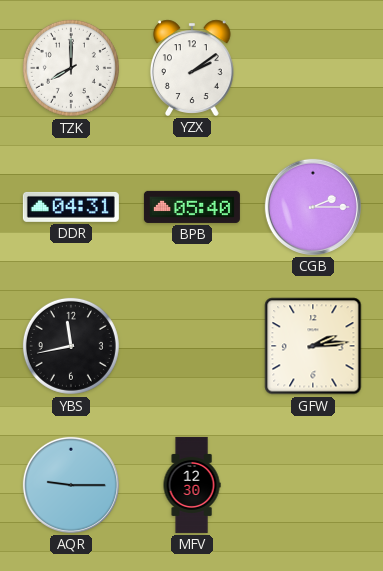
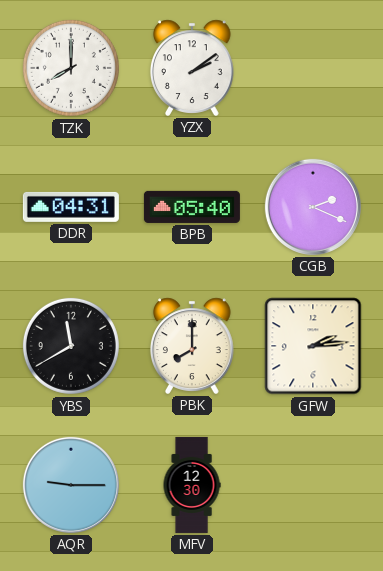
CGB: 2:15 -> 2:19
YBS: 11:43 -> 11:40
PBK: none -> 8:00
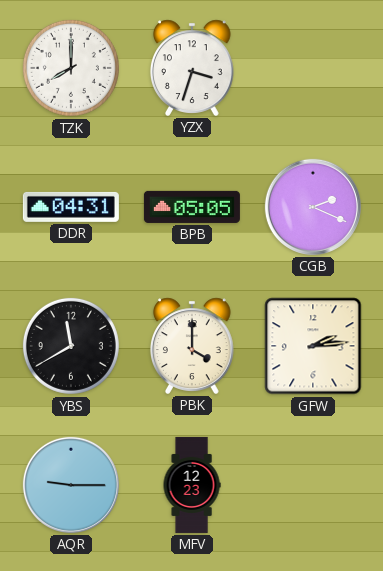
YZX: 2:09 -> 3:33
BPB: 05:40 -> 05:05
PBK: 8:00 -> 4:00
MFV: 12:30 -> 12:23
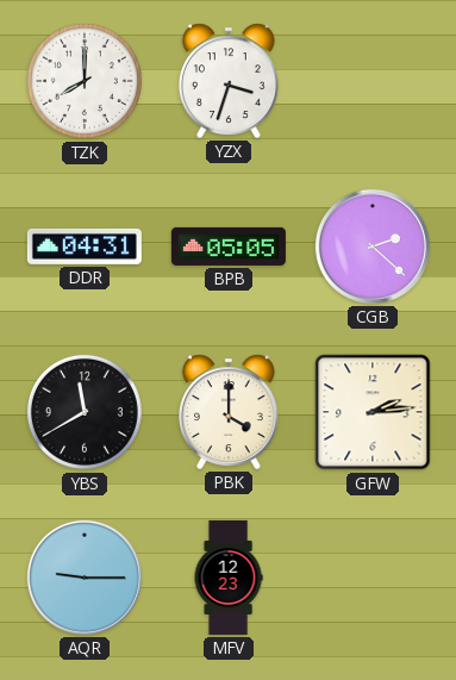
CGB: 2:19 -> 2:22
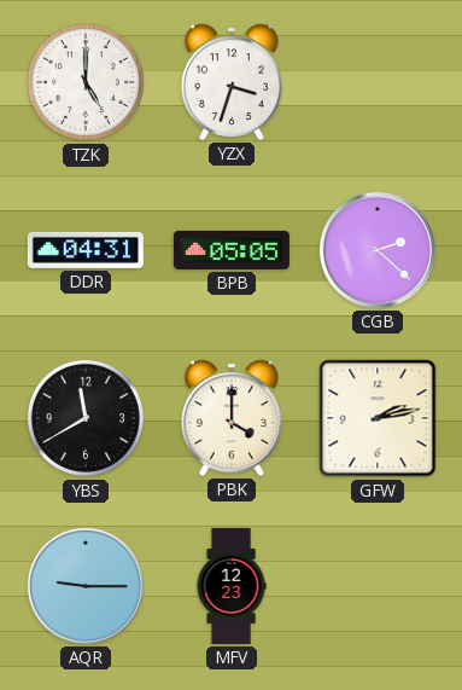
TZK: 8:00 -> 5:00
GFW: 2:14 -> 2:13
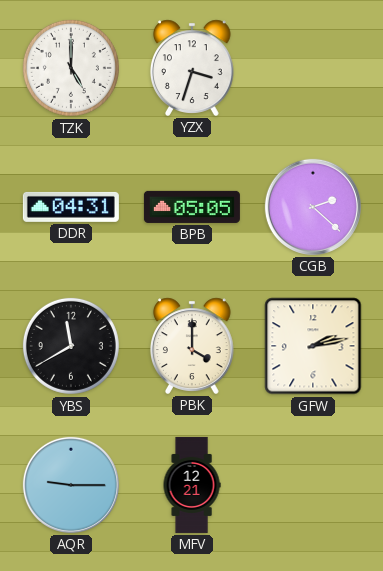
MFV: 12:23 -> 12:21
